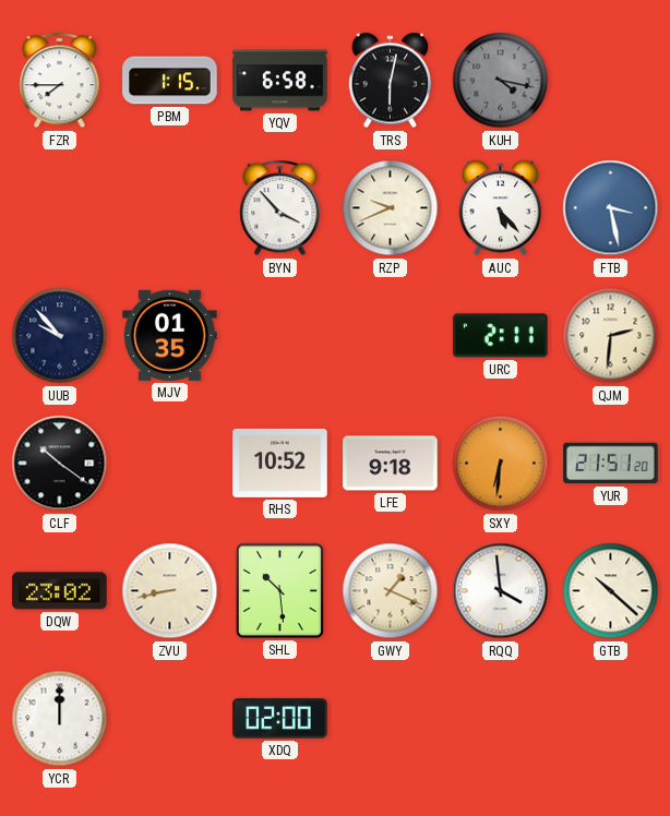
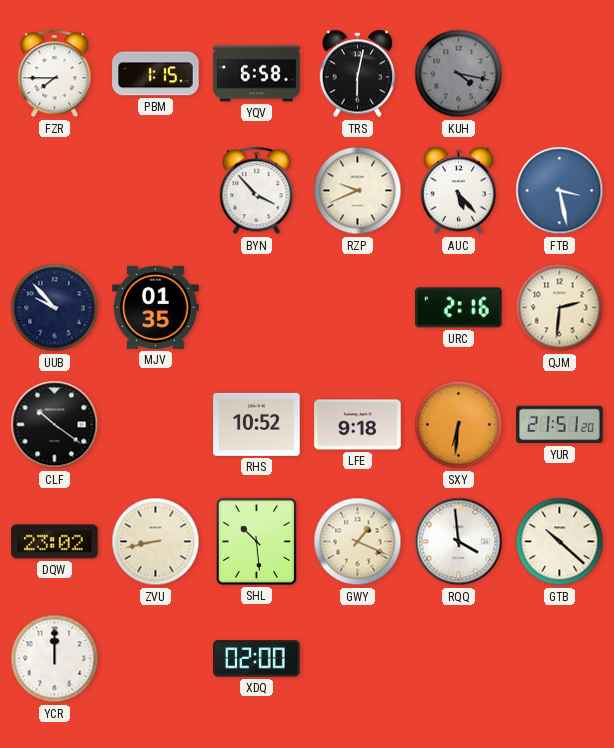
URC: 2:11 -> 2:16
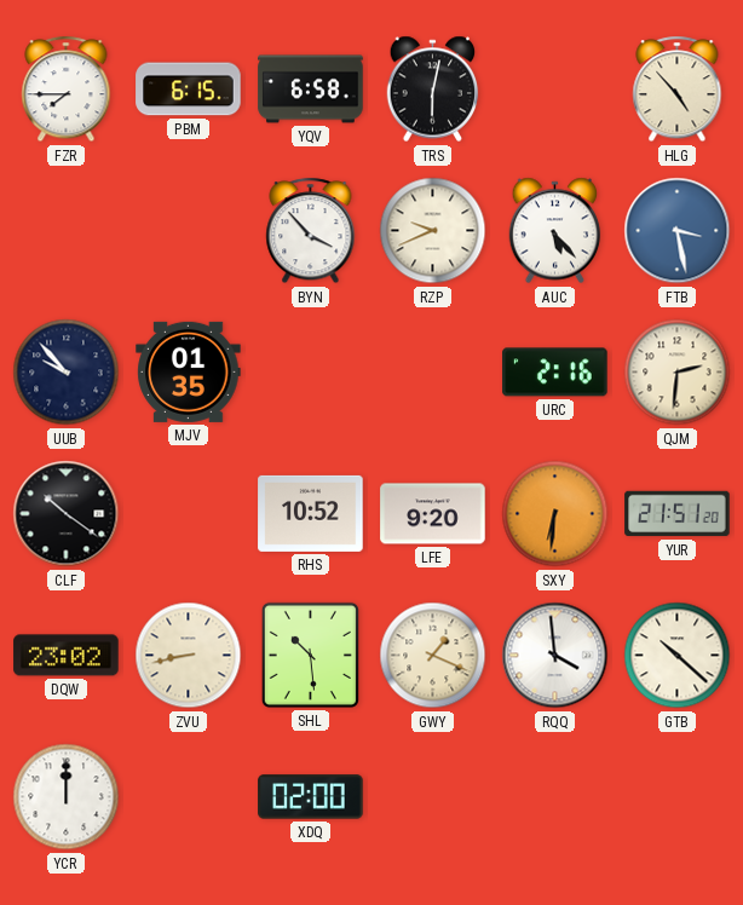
PBM: 1:15 -> 6:15
KUH: 4:17 -> none
HLG: none -> 4:53
LFE: 9:18 -> 9:20
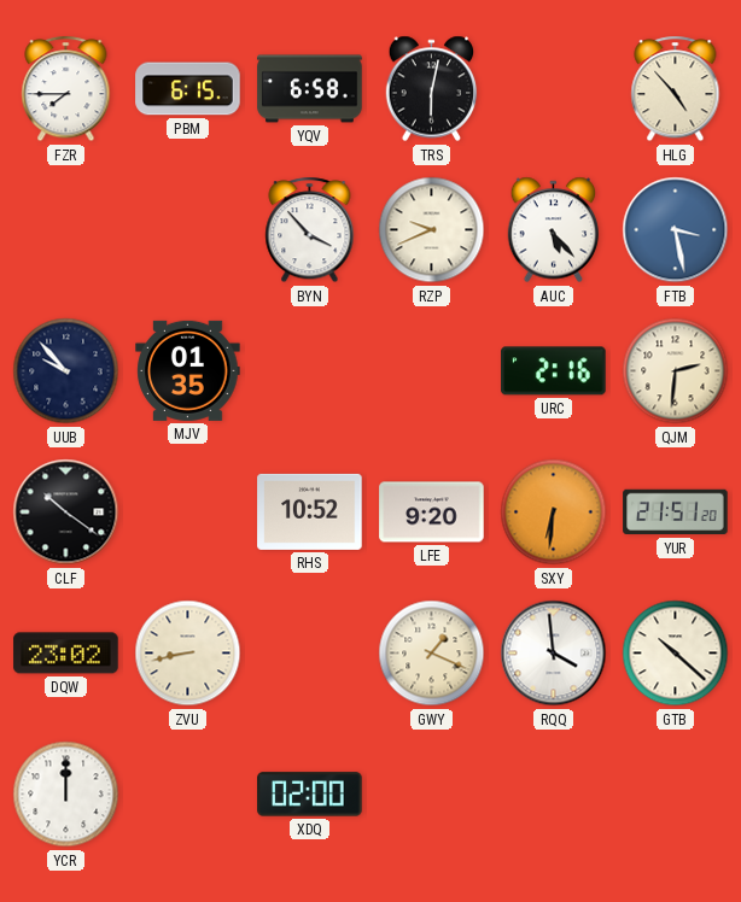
SHL: 10:29 -> none
